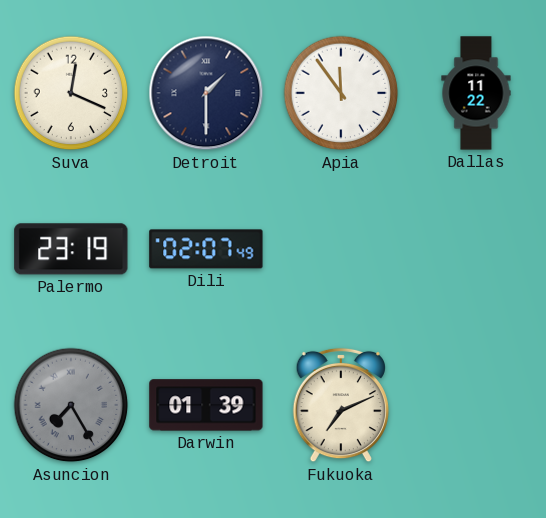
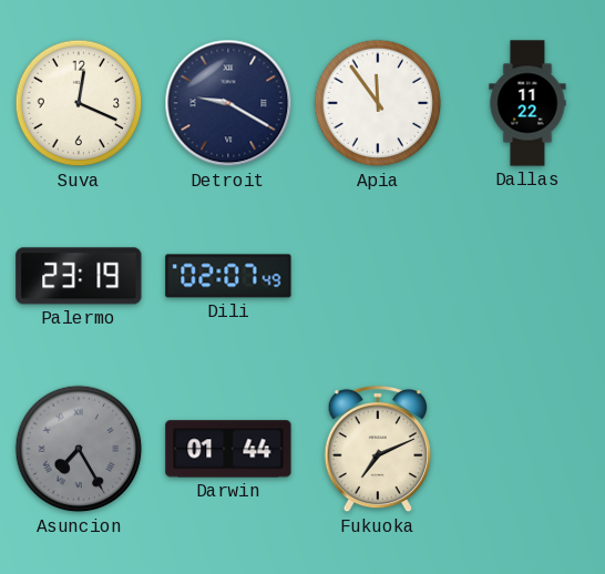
Detroit: 1:30 -> 9:20
Darwin: 01:39 -> 01:44
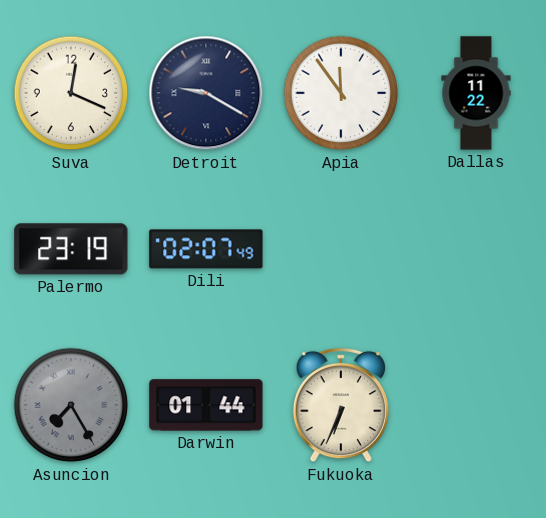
Fukuoka: 7:11 -> 6:34
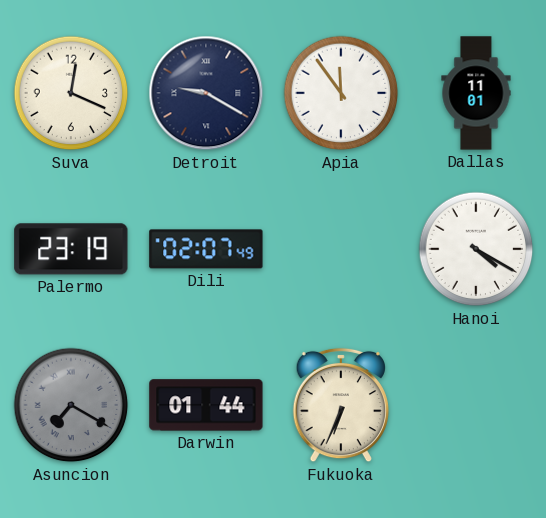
Dallas: 11:22 -> 11:01
Hanoi: none -> 4:20
Asuncion: 7:25 -> 7:20
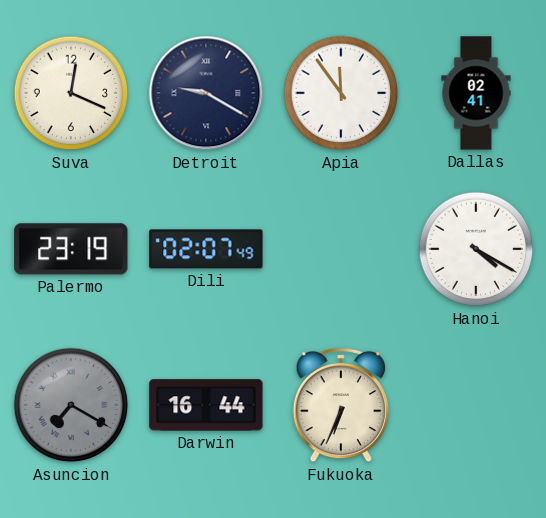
Dallas: 11:01 -> 02:41
Darwin: 01:44 -> 16:44
